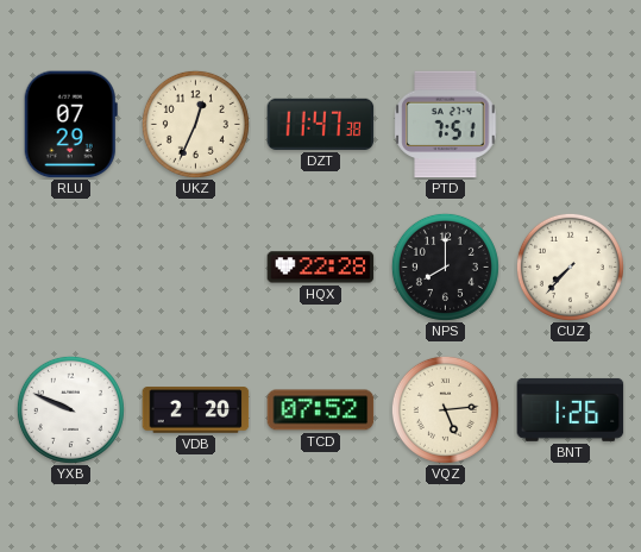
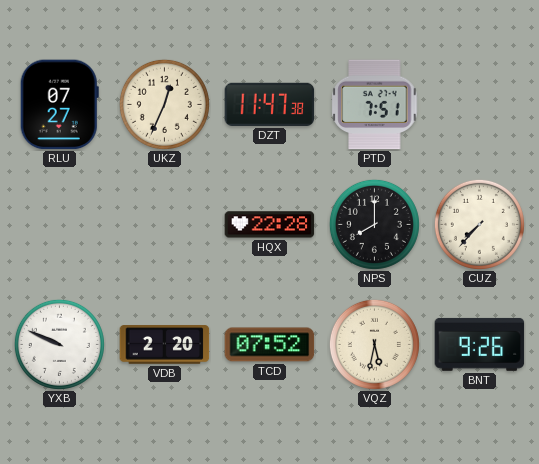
RLU: 07:29 -> 07:27
VQZ: 5:14 -> 5:32
BNT: 1:26 -> 9:26
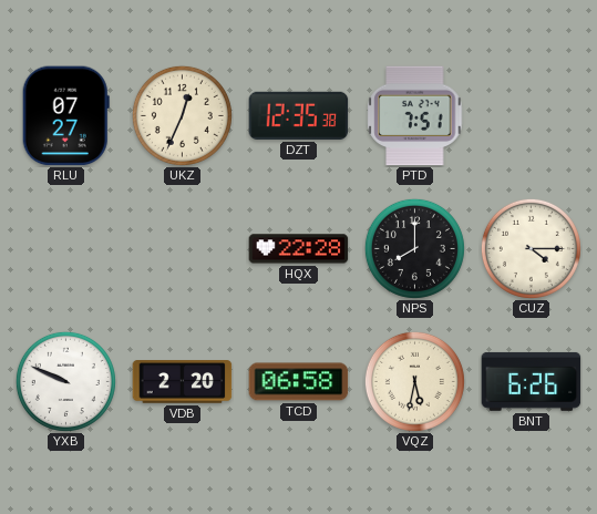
DZT: 11:47 -> 12:35
CUZ: 7:37 -> 4:15
TCD: 07:52 -> 06:58
BNT: 9:26 -> 6:26
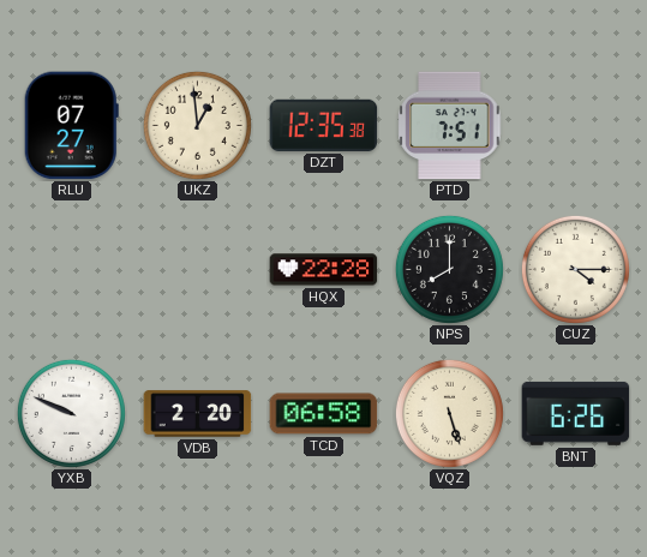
UKZ: 12:34 -> 12:59
VQZ: 5:32 -> 5:27
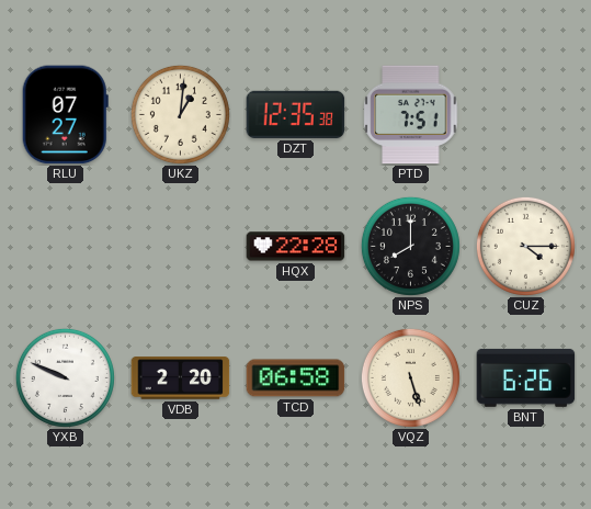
UKZ: 12:59 -> 1:01
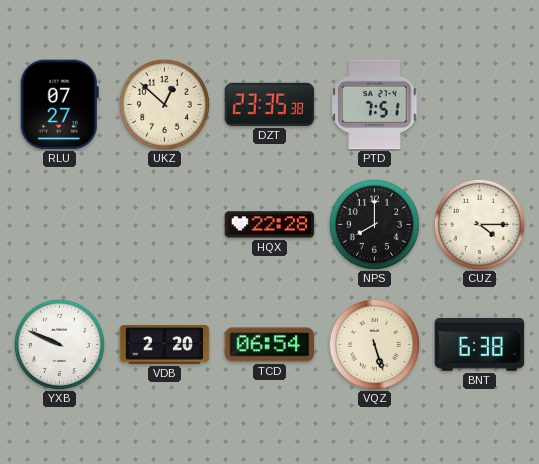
UKZ: 1:01 -> 12:52
DZT: 12:35 -> 23:35
TCD: 06:58 -> 06:54
BNT: 6:26 -> 6:38
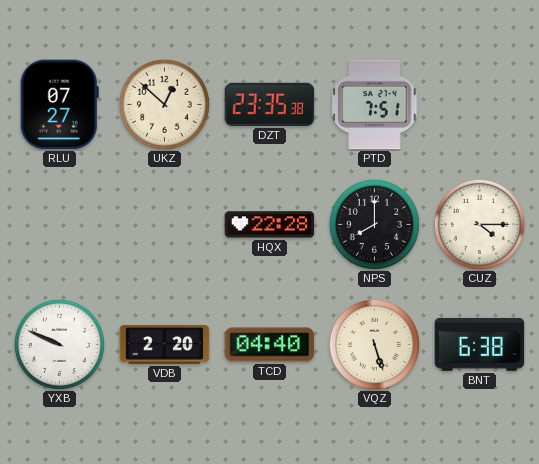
TCD: 06:54 -> 04:40
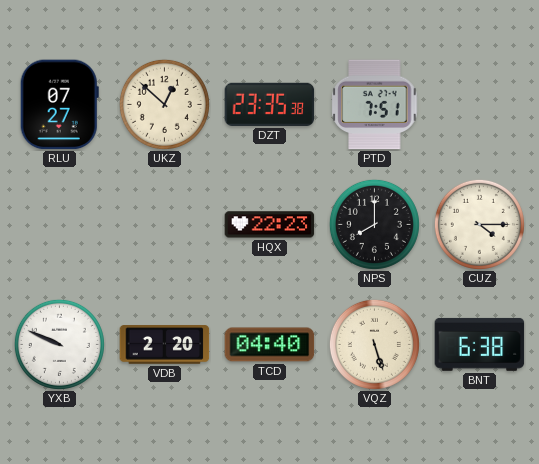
HQX: 22:28 -> 22:23
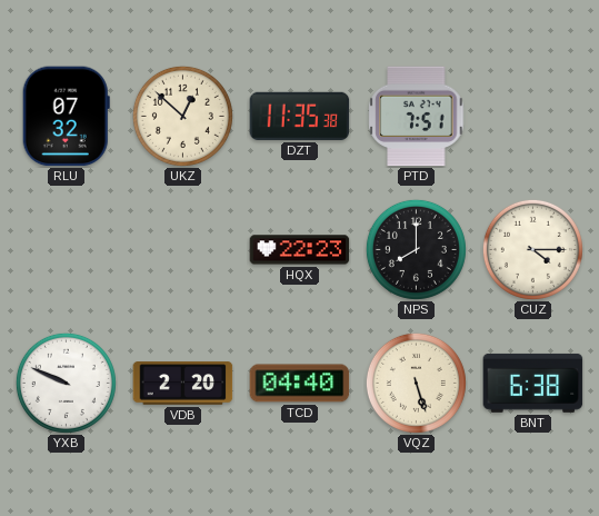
RLU: 07:27 -> 07:32
DZT: 23:35 -> 11:35
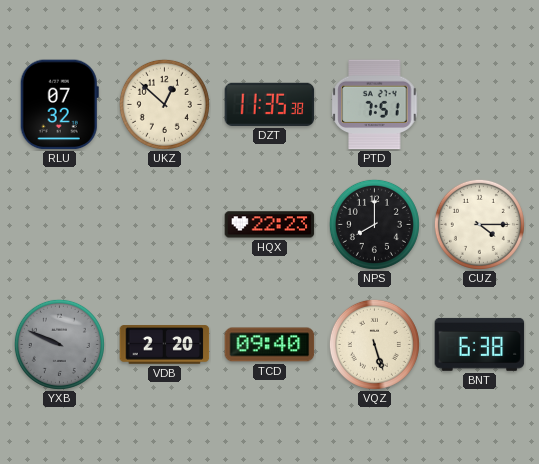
YXB dial: white -> grey
TCD: 04:40 -> 09:40
